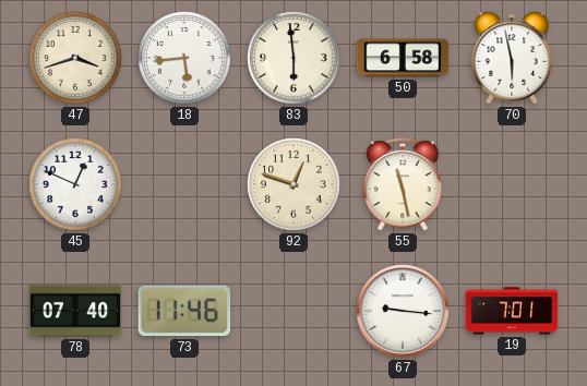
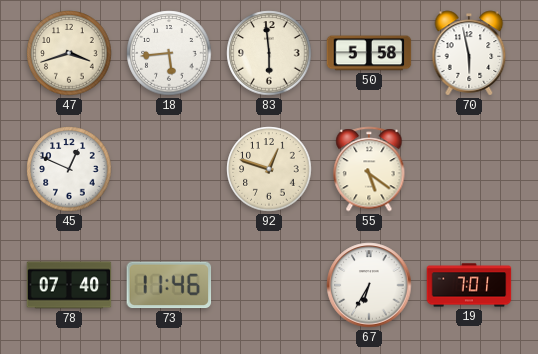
50: 6:58 -> 5:58
55: 11:28 -> 5:21
67: 9:16 -> 6:35
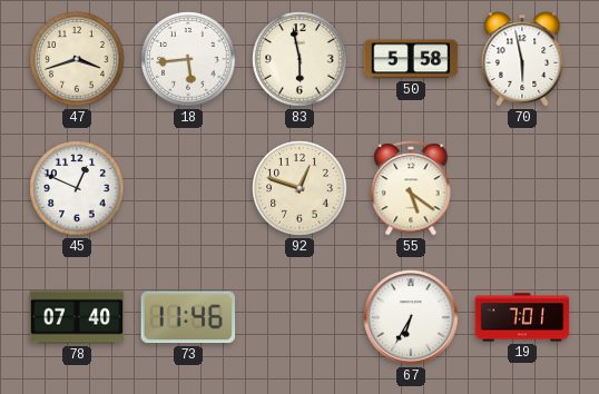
83: 5:59 -> 5:58
